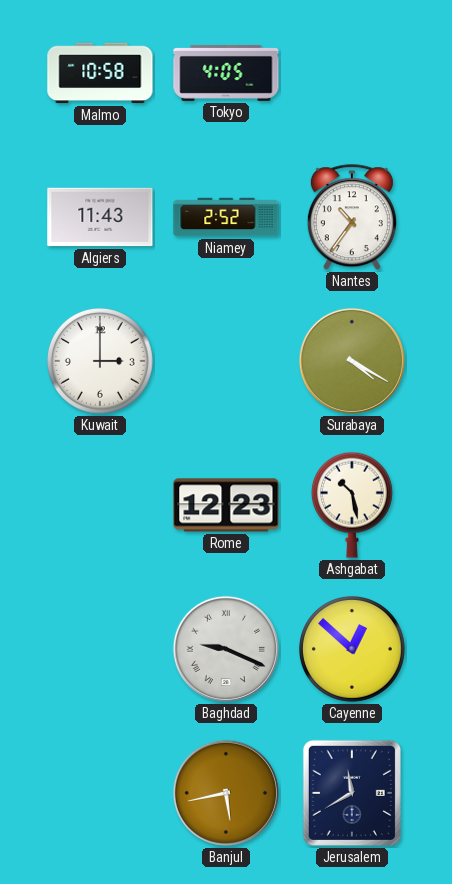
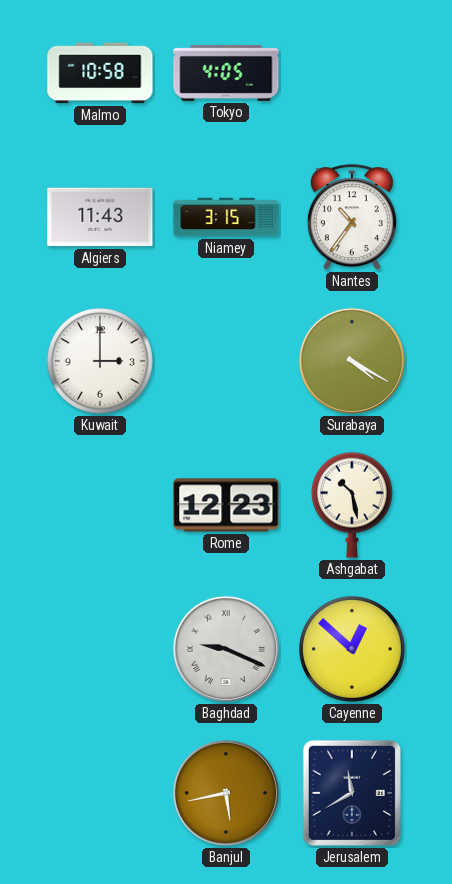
Niamey: 2:52 -> 3:15
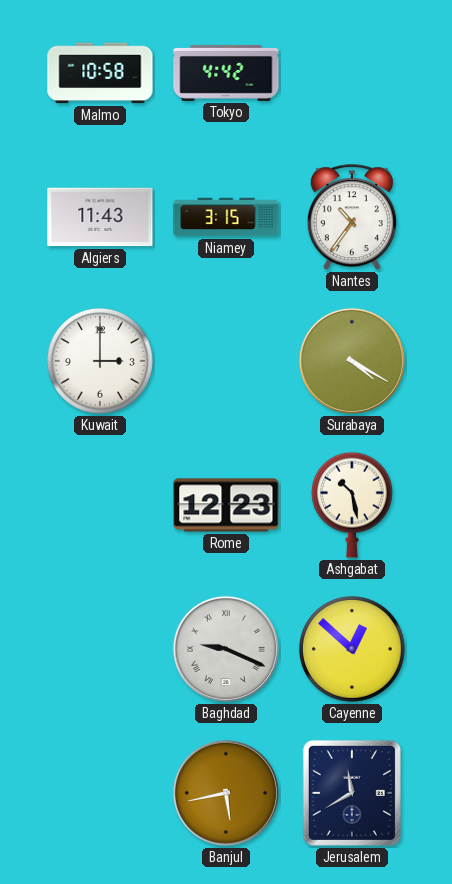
Tokyo: 4:05 -> 4:42
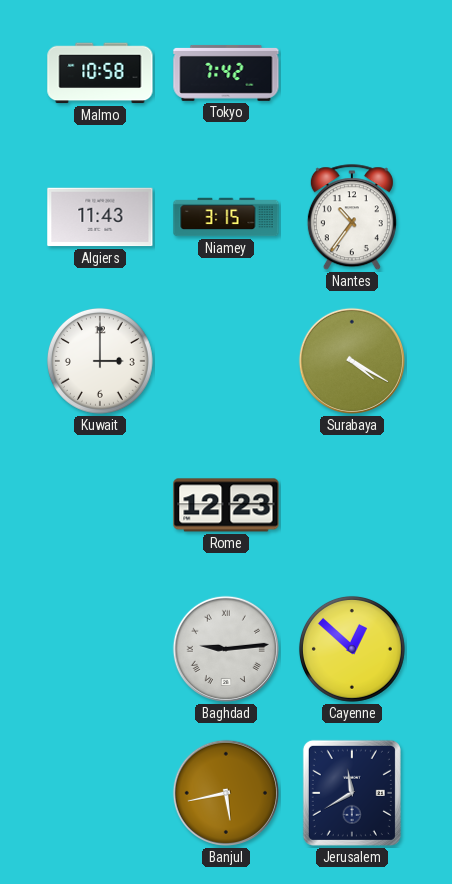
Tokyo: 4:42 -> 7:42
Ashgabat: 10:28 -> none
Baghdad: 9:19 -> 9:14
